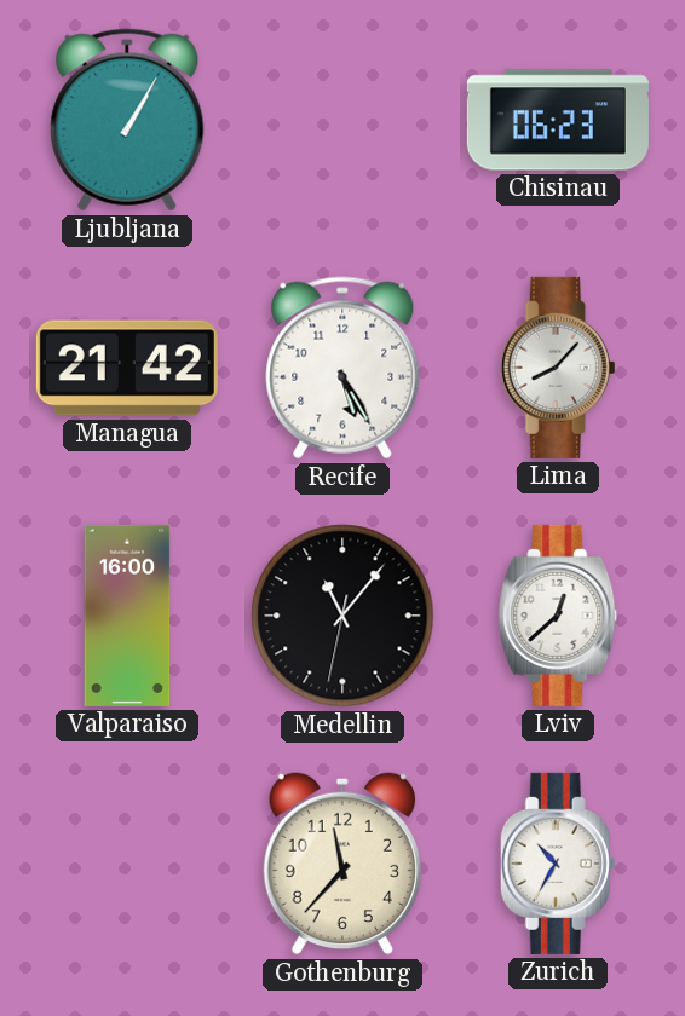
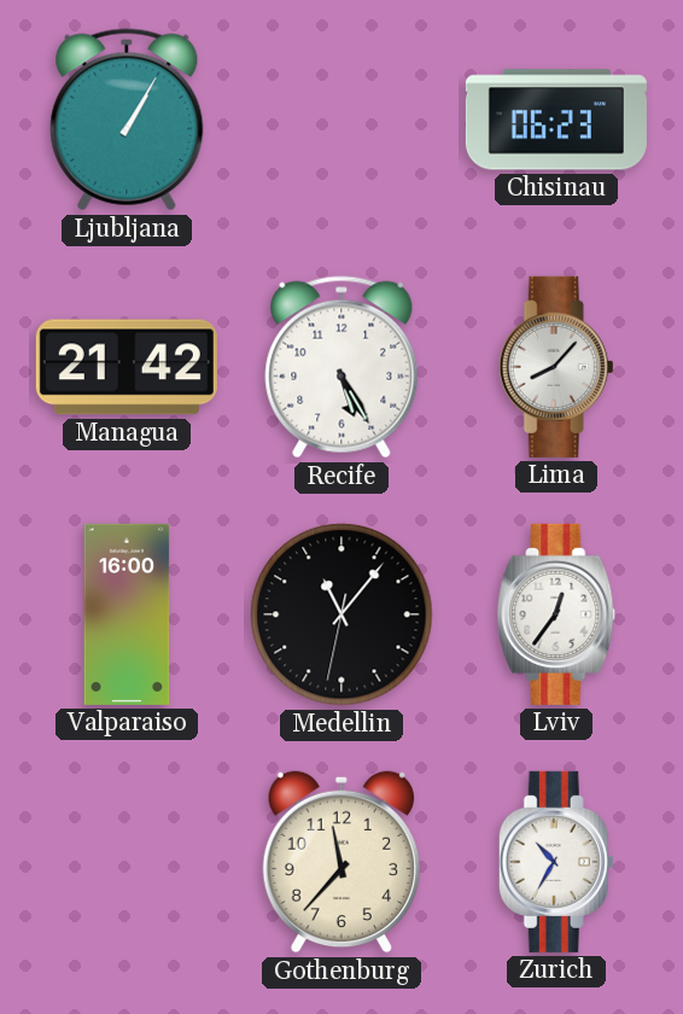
Lviv: 12:38 -> 12:36
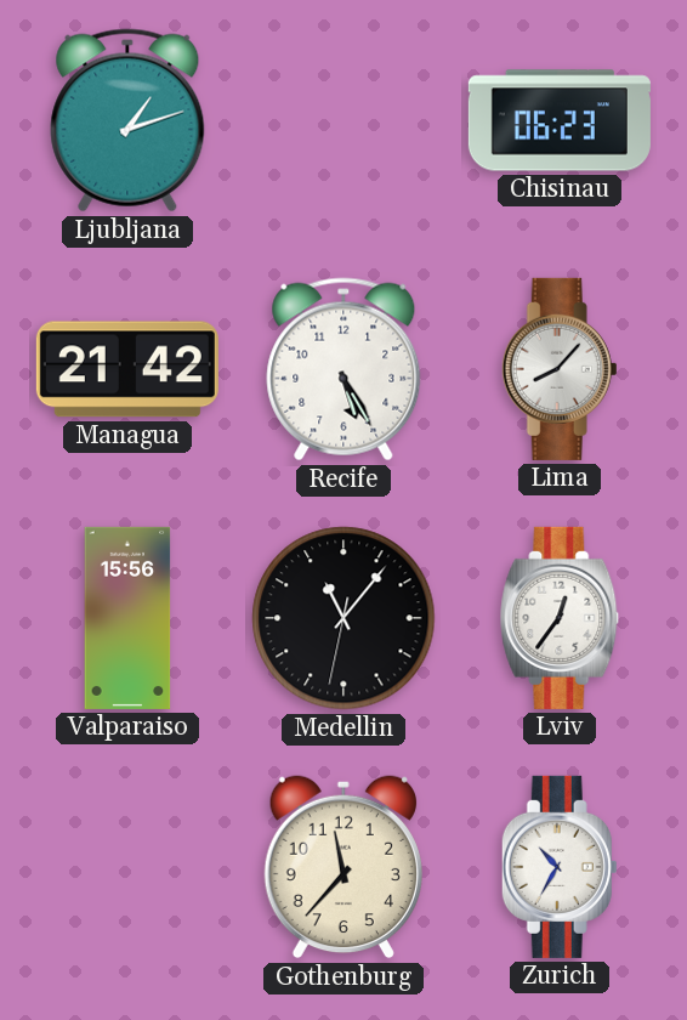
Ljubljana: 1:05 -> 1:12
Valparaiso: 16:00 -> 15:56
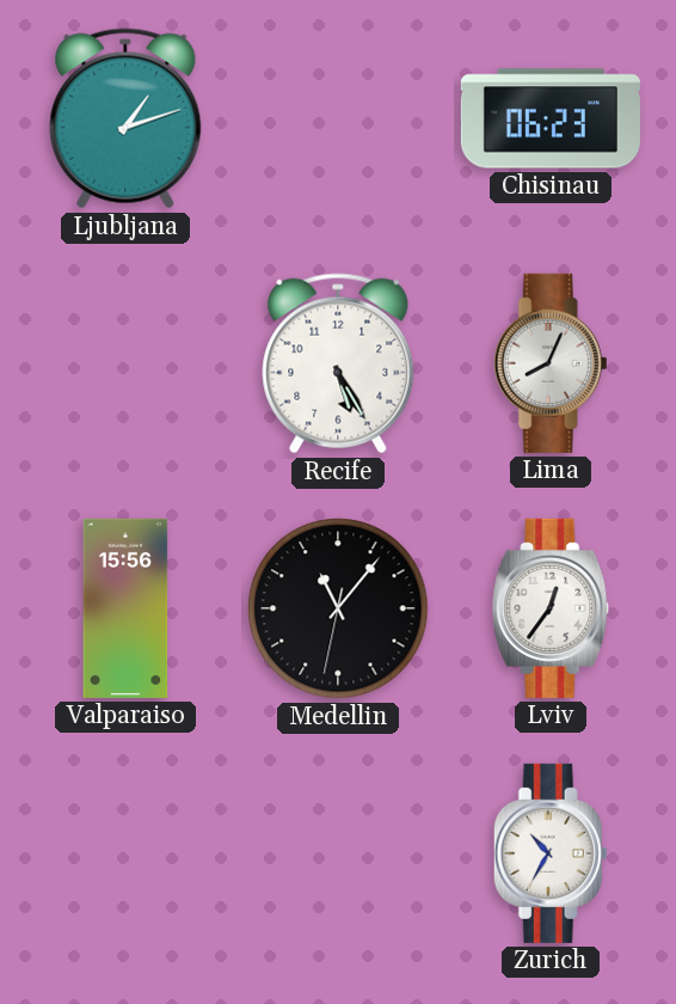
Managua: 21:42 -> none
Lima: 8:07 -> 8:04
Gothenburg: 11:37 -> none
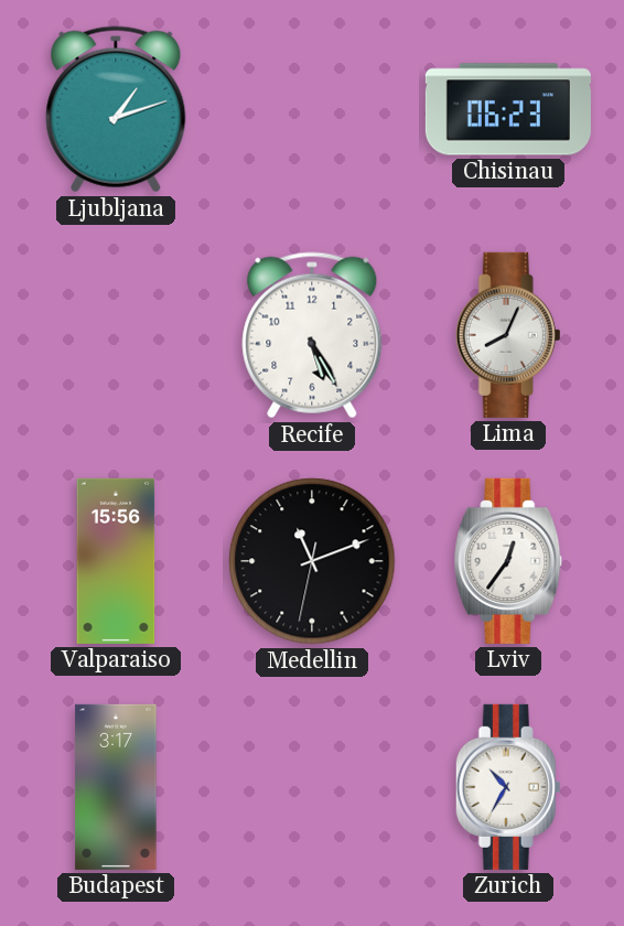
Medellin: 11:06 -> 11:11
Budapest: none -> 3:17
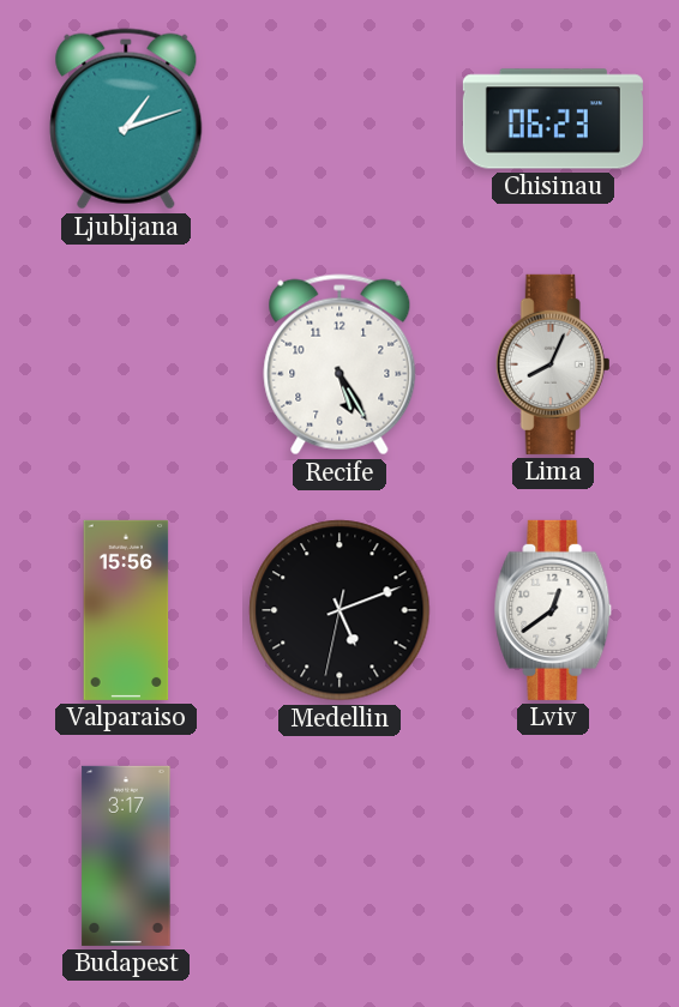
Medellin: 11:11 -> 5:11
Lviv: 12:36 -> 12:39
Zurich: 10:35 -> none
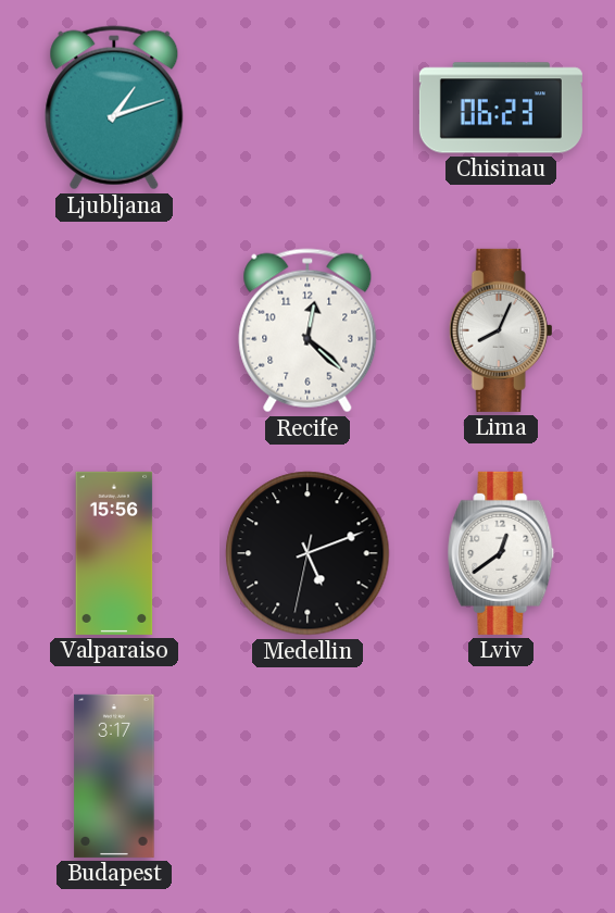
Recife: 5:25 -> 12:22
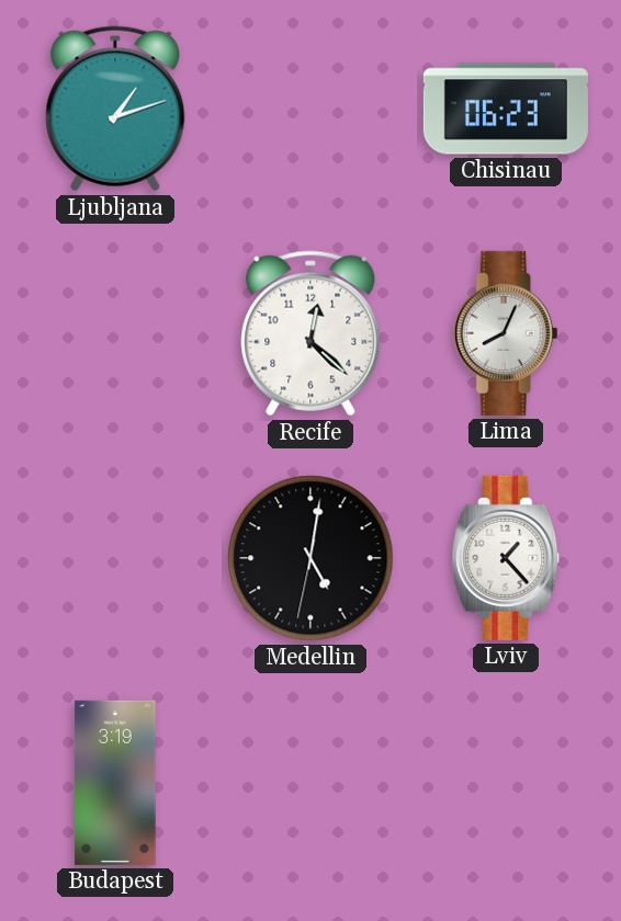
Valparaiso: 15:56 -> none
Medellin: 5:11 -> 5:01
Lviv: 12:39 -> 1:23
Budapest: 3:17 -> 3:19
